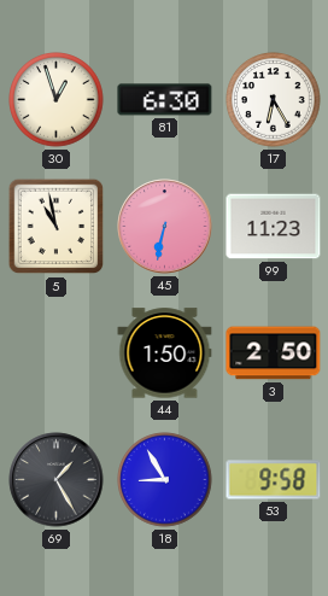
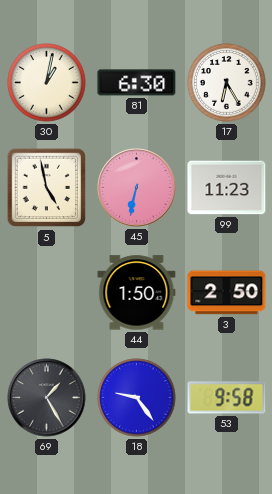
30: 12:57 -> 1:02
5: 10:58 -> 4:58
18: 8:55 -> 9:24
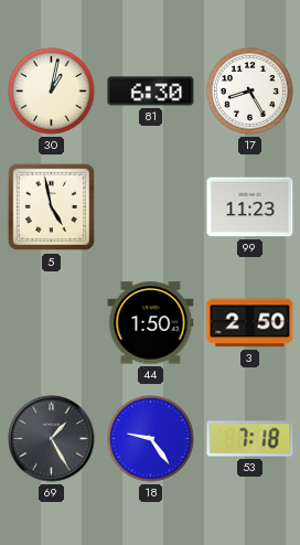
17: 6:25 -> 8:25
45: 6:32 -> none
53: 9:58 -> 7:18
